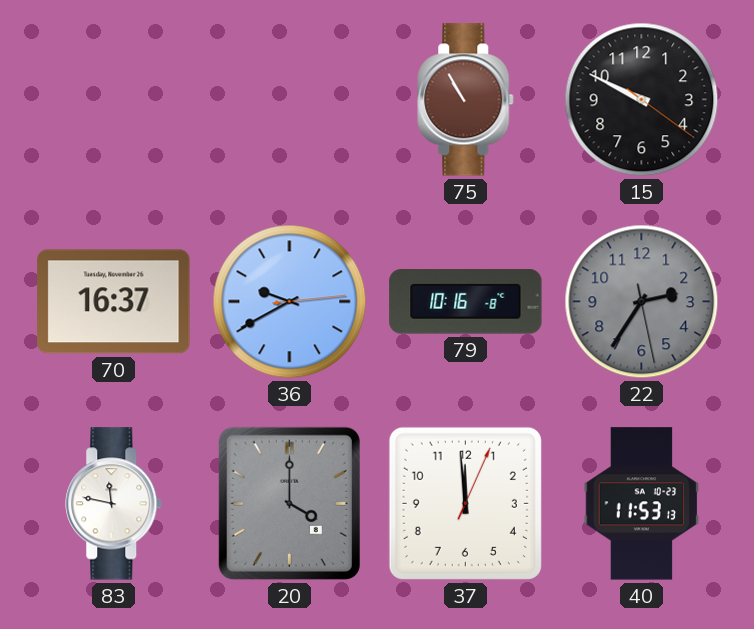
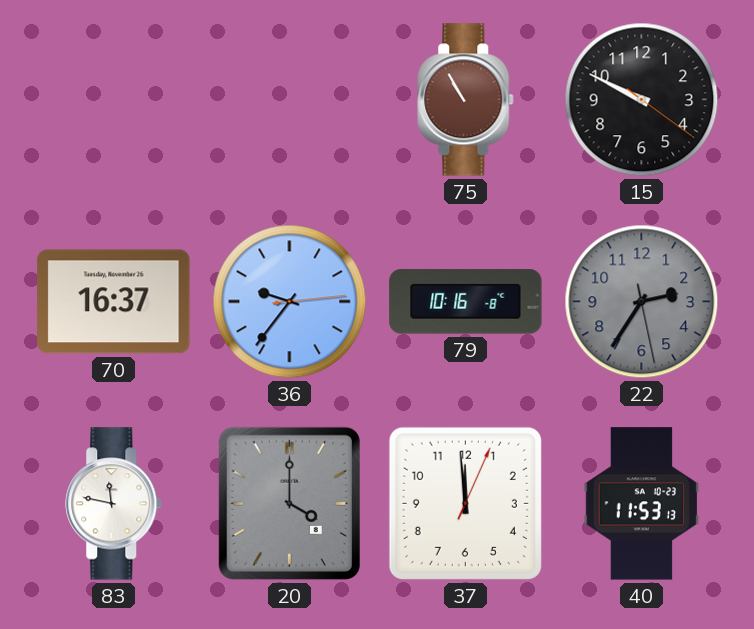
36: 9:40 -> 9:36
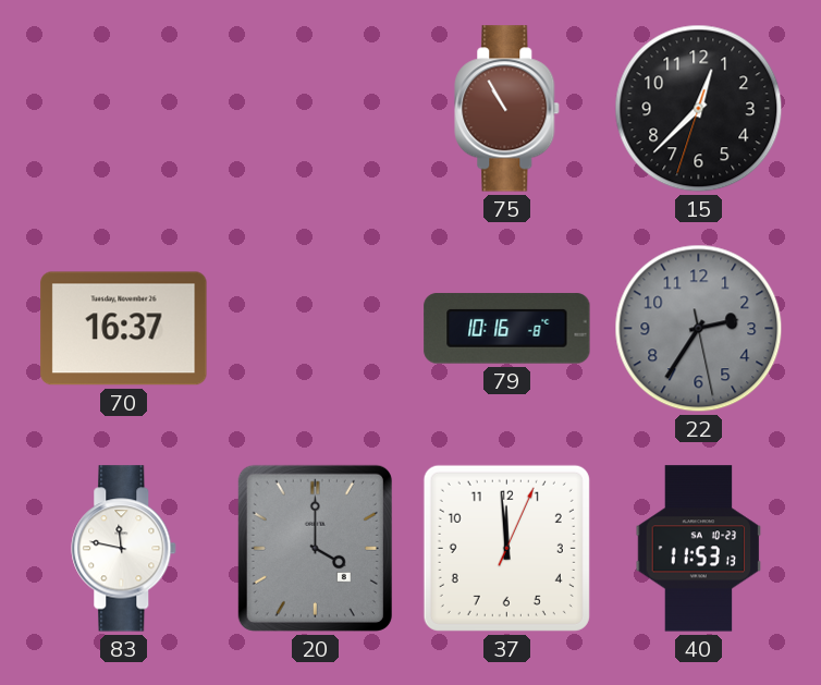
15: 9:49 -> 12:37
36: 9:36 -> none
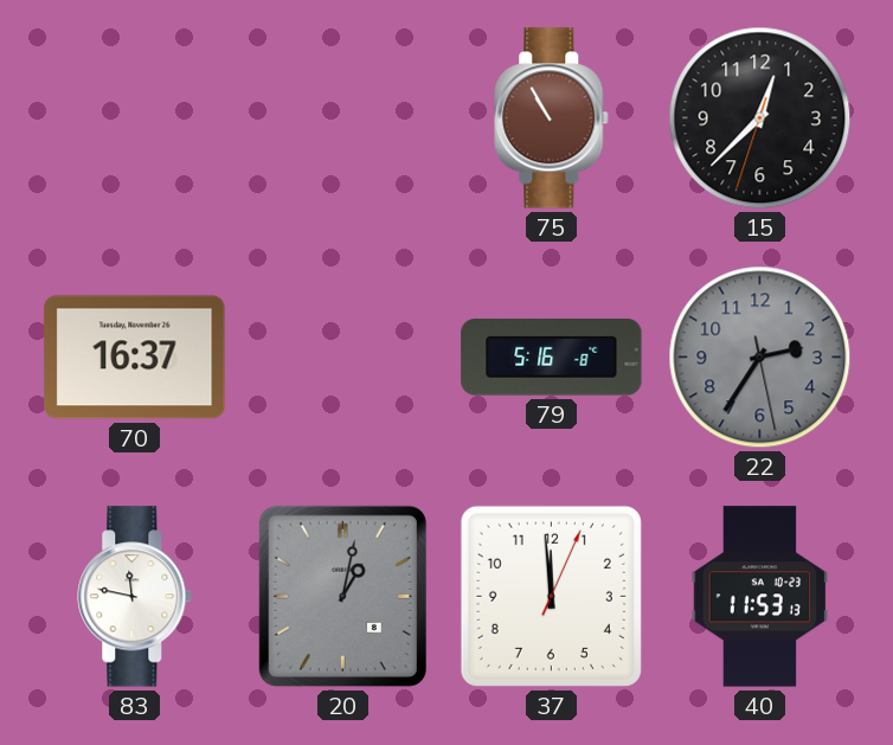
79: 10:16 -> 5:16
20: 4:00 -> 1:02
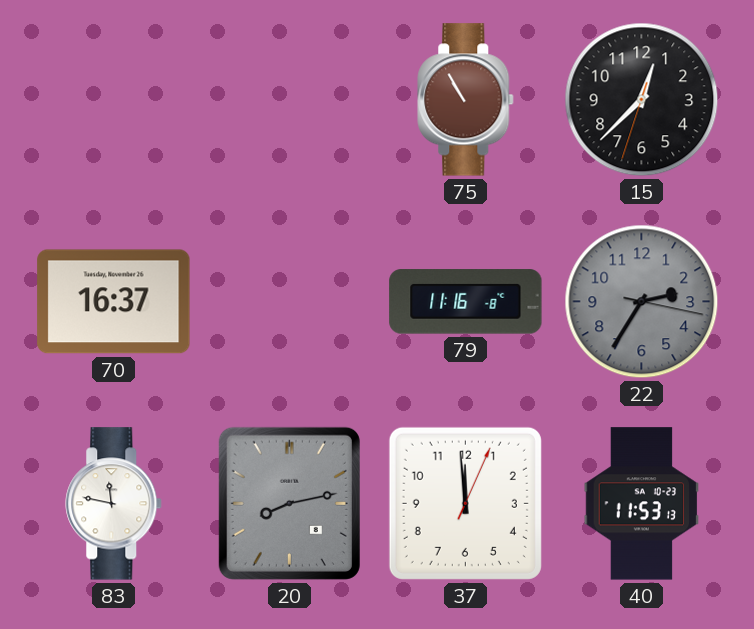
79: 5:16 -> 11:16
22: 2:35:28 -> 2:35:17
20: 1:02 -> 8:13
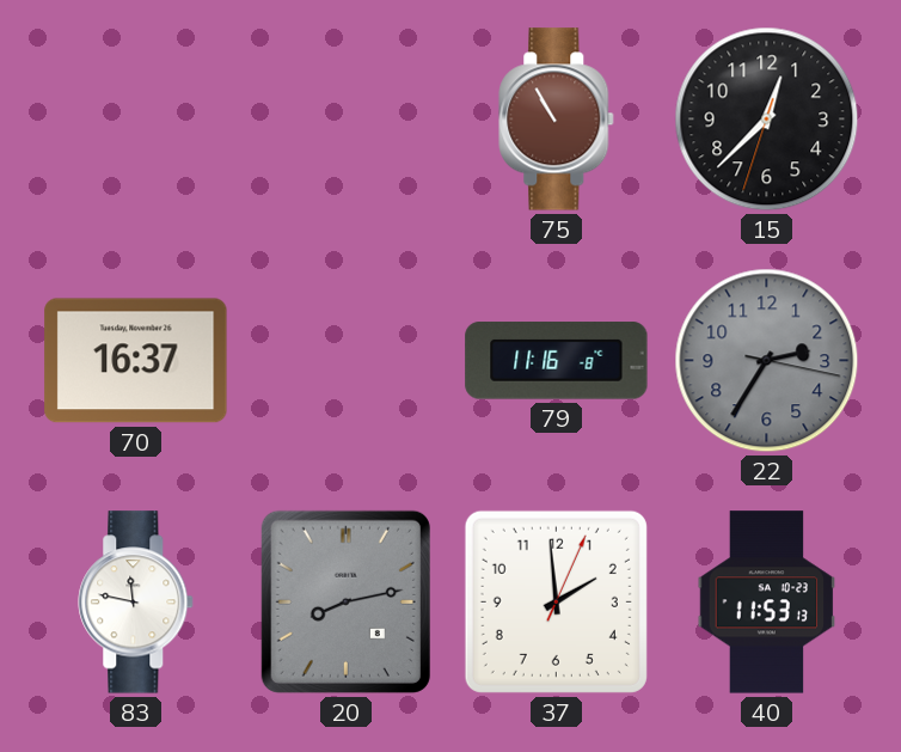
37: 11:59 -> 1:59
